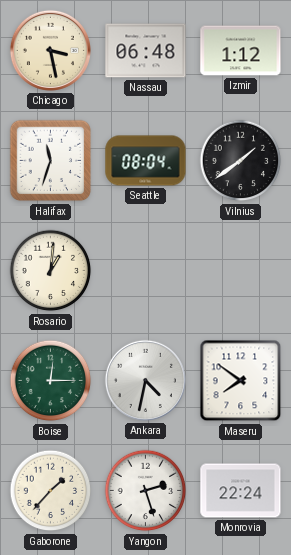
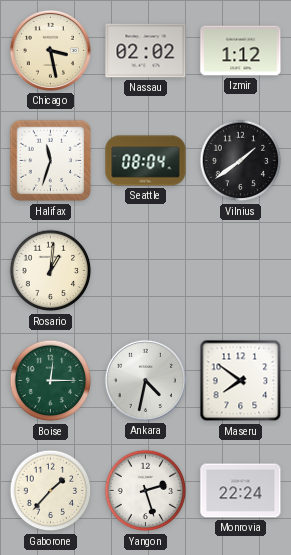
Nassau: 06:48 -> 02:02
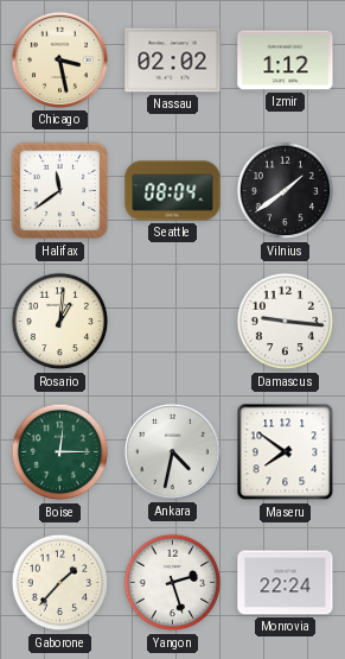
Halifax: 11:33 -> 11:39
Damascus: none -> 9:16
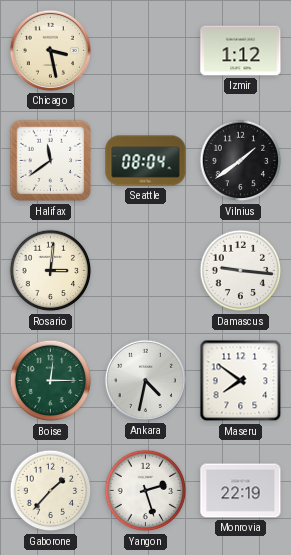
Nassau: 02:02 -> none
Rosario: 1:01 -> 3:01
Monrovia: 22:24 -> 22:19
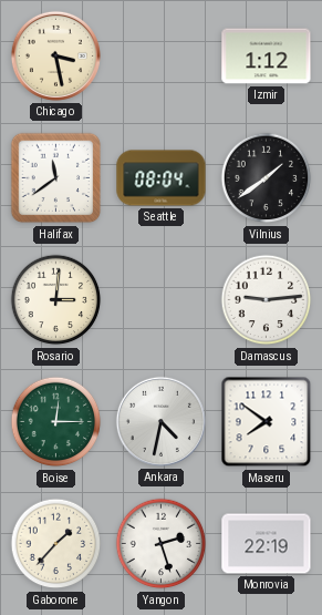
Damascus: 9:16 -> 9:14
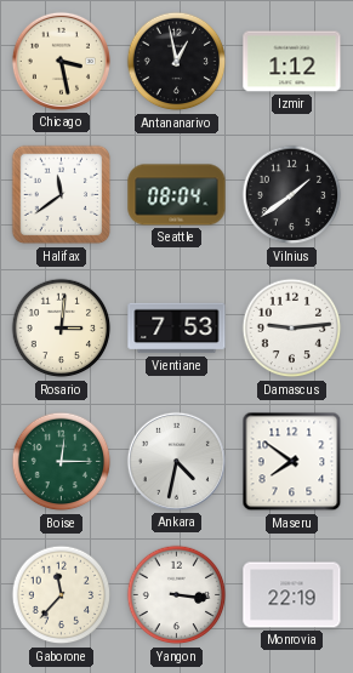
Antananarivo: none -> 12:58
Vientiane: none -> 7:53
Gaborone: 1:37 -> 11:37
Yangon: 2:27 -> 3:16
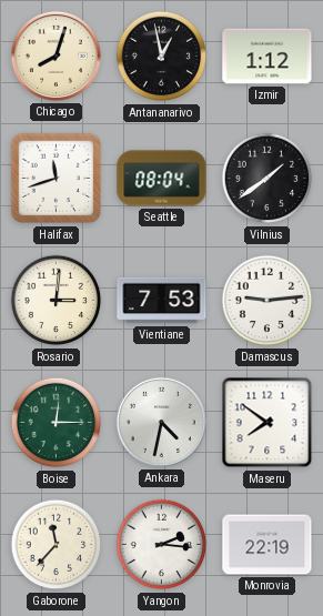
Chicago: 3:28 -> 8:03
Halifax: 11:39 -> 11:42
Yangon: 3:16 -> 2:16
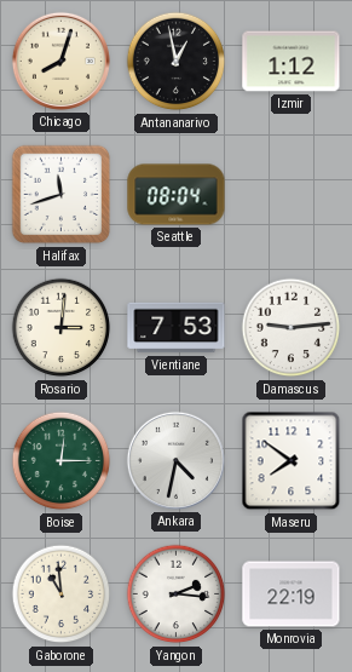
Vilnius: 1:39 -> none
Gaborone: 11:37 -> 10:59
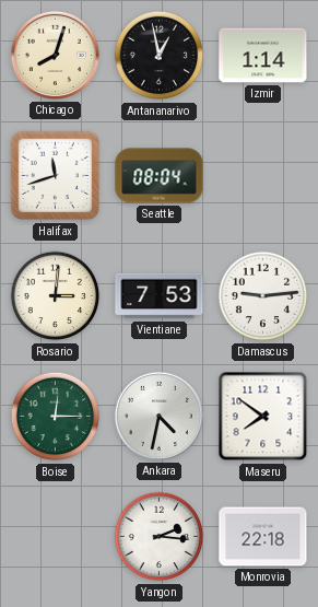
Izmir: 1:12 -> 1:14
Gaborone: 10:59 -> none
Monrovia: 22:19 -> 22:18
